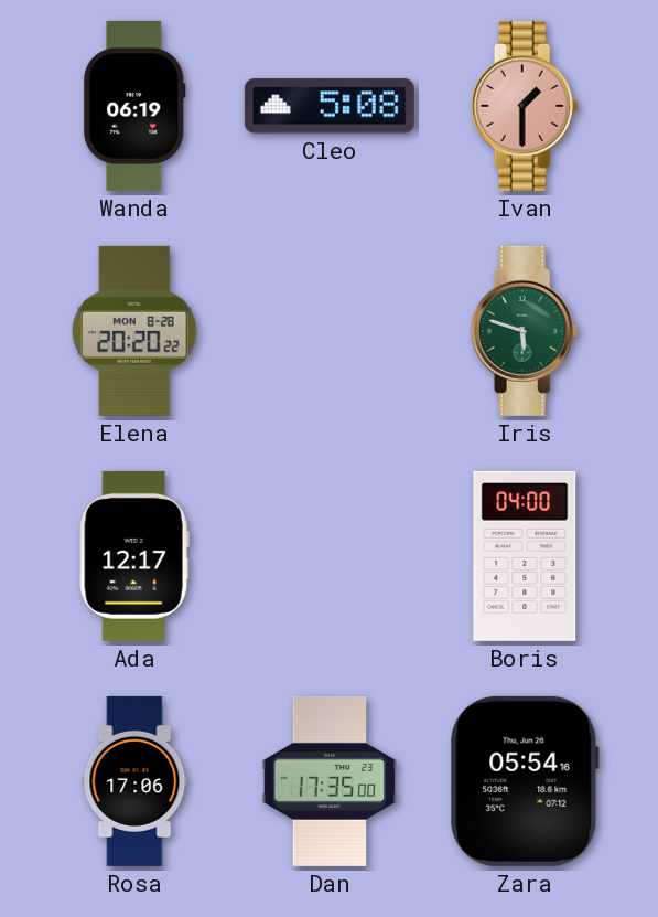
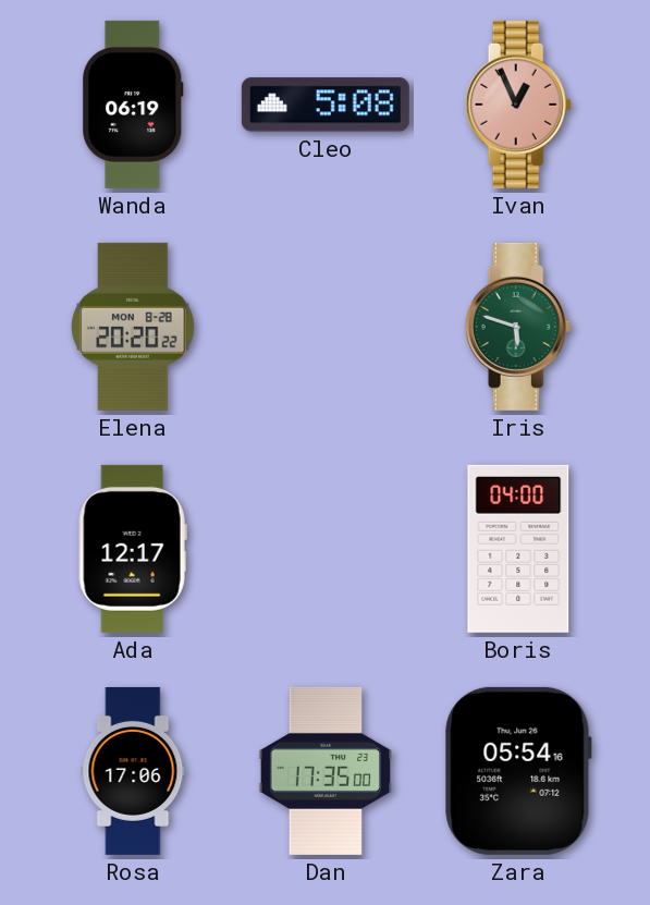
Ivan: 1:30 -> 12:56
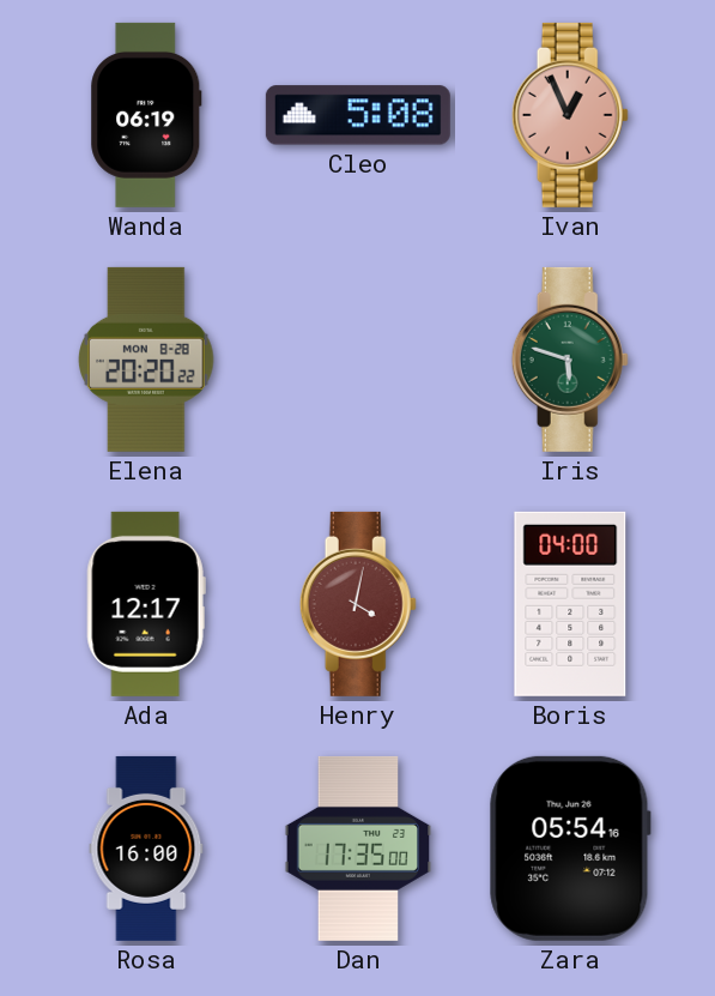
Henry: none -> 4:02
Rosa: 17:06 -> 16:00
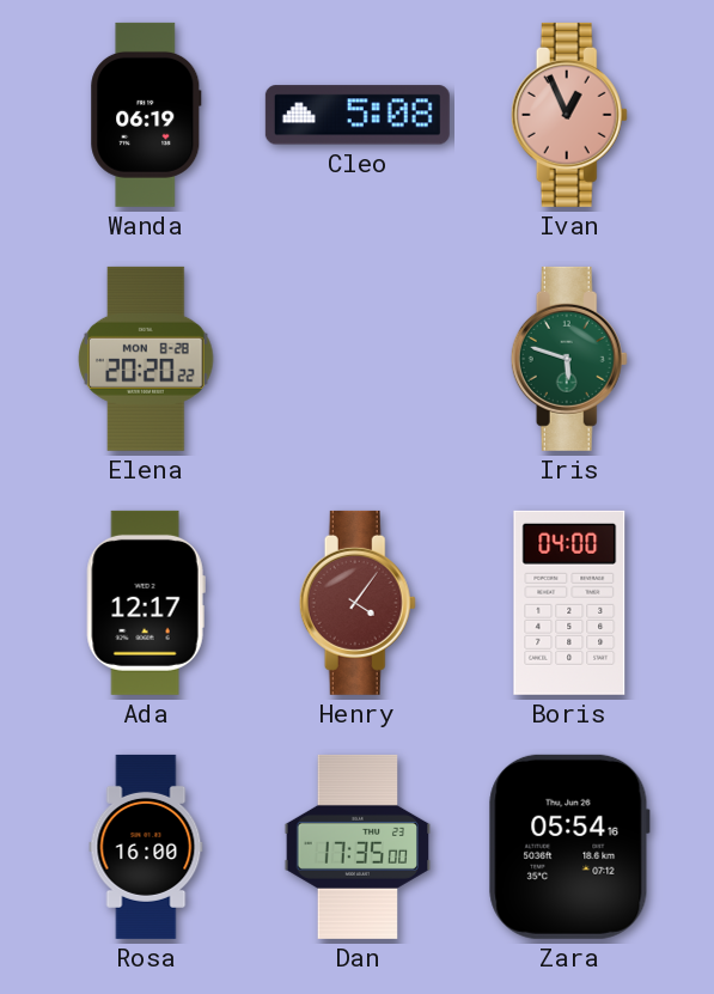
Henry: 4:02 -> 4:06
